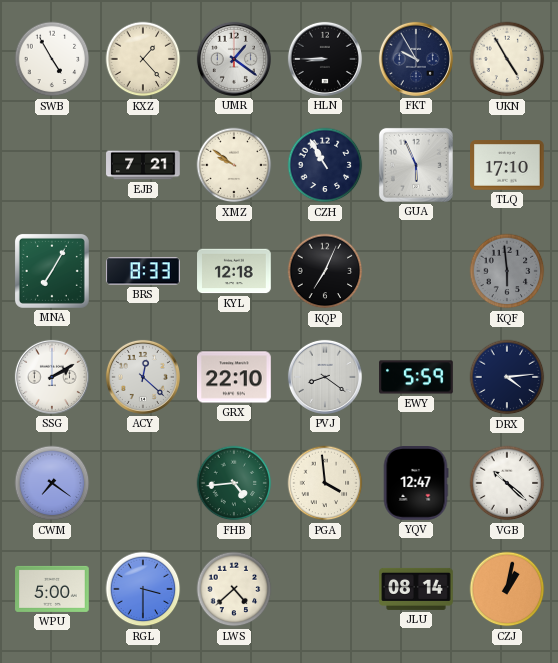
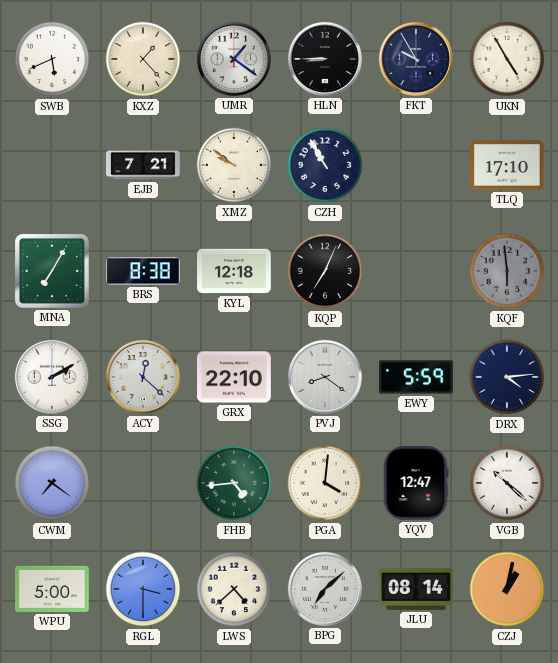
SWB: 4:55 -> 5:41
GUA: 5:56 -> none
BRS: 8:33 -> 8:38
PGA: 3:59 -> 4:01
BPG: none -> 7:08
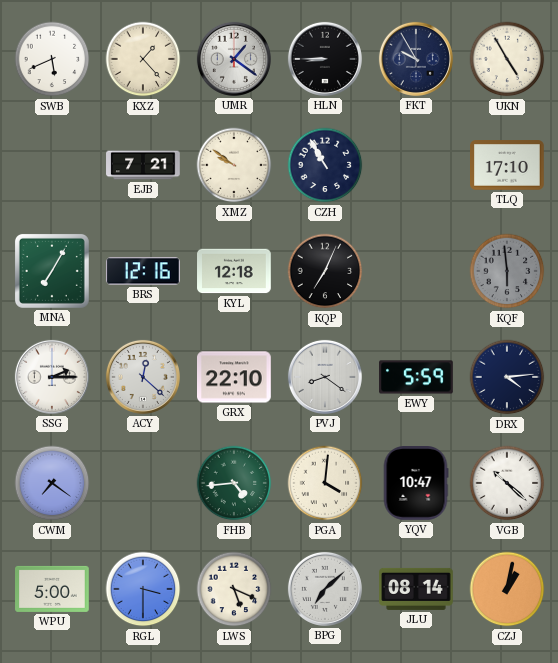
BRS: 8:38 -> 12:16
SSG: 2:10 -> 2:15
YQV: 12:47 -> 10:47
LWS: 4:38 -> 5:19
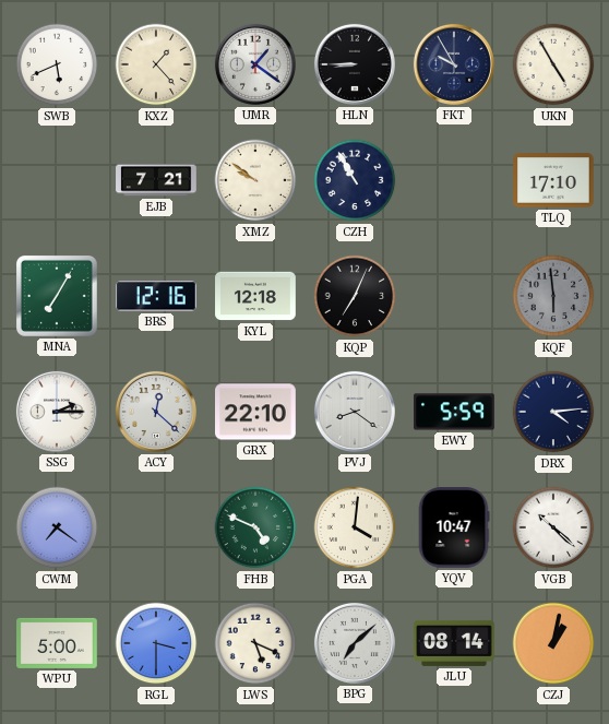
FHB: 4:44 -> 4:49
